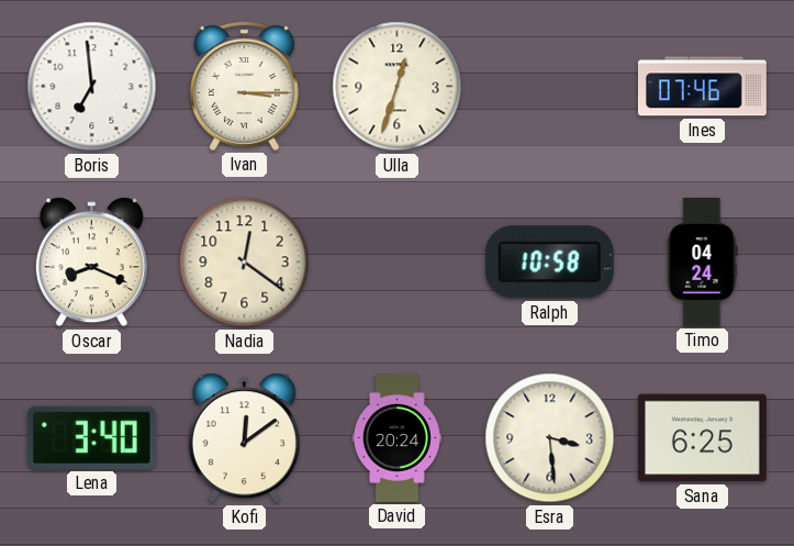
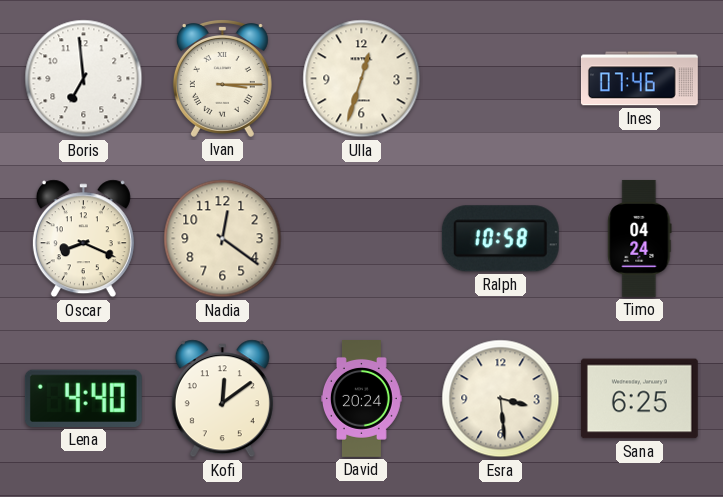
Lena: 3:40 -> 4:40
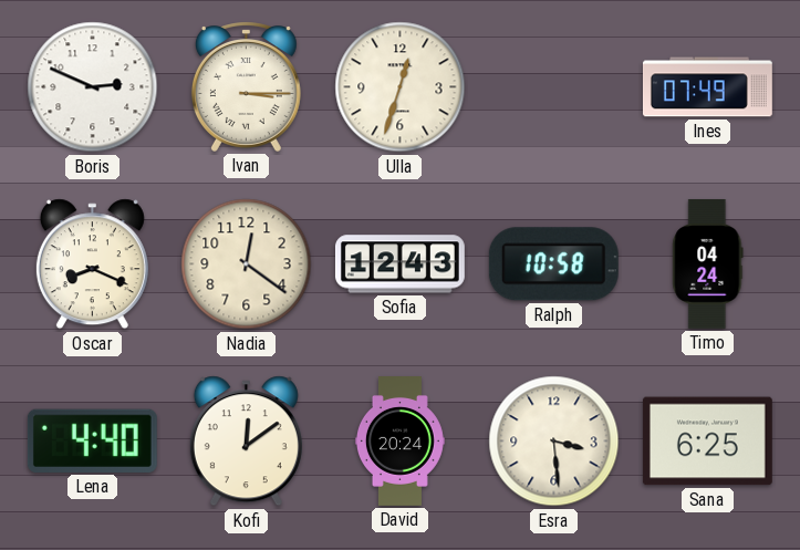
Boris: 6:59 -> 2:49
Ines: 07:46 -> 07:49
Sofia: none -> 12:43
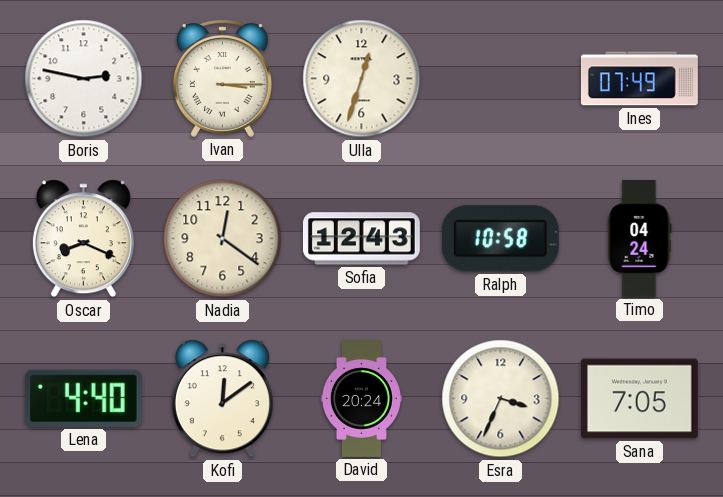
Boris: 2:49 -> 2:47
Esra: 3:29 -> 3:34
Sana: 6:25 -> 7:05
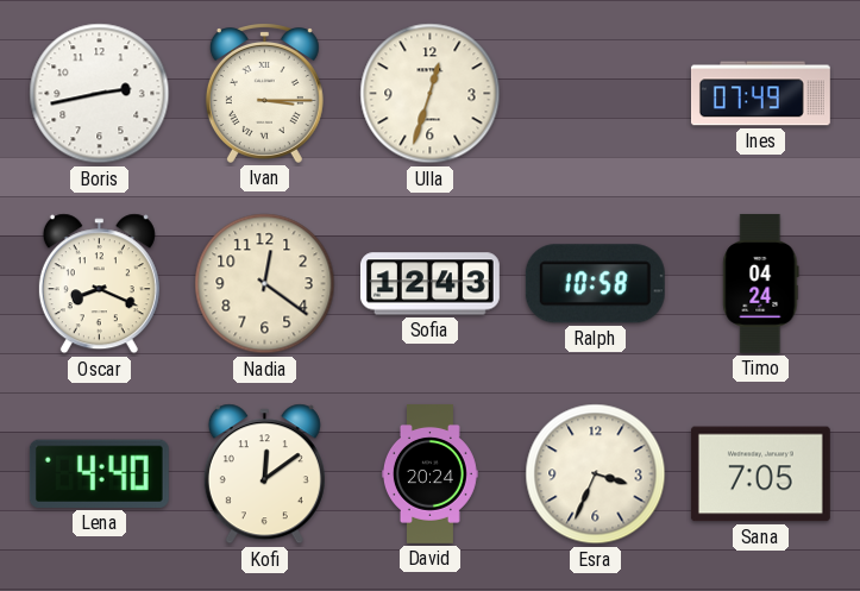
Boris: 2:47 -> 2:43
